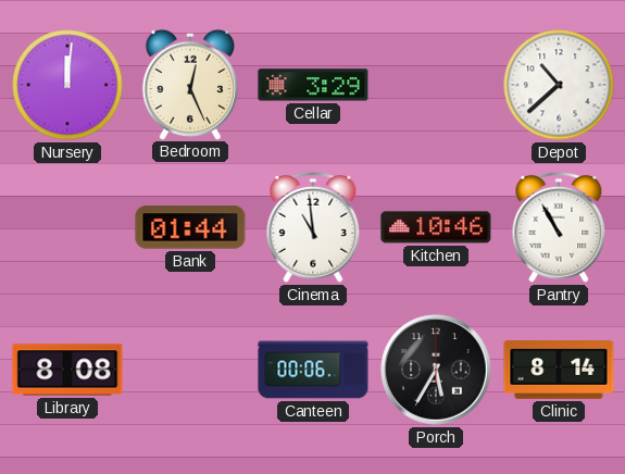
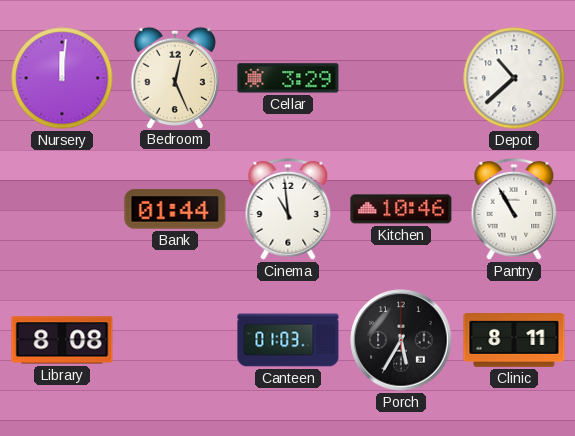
Canteen: 00:06 -> 01:03
Clinic: 8:14 -> 8:11
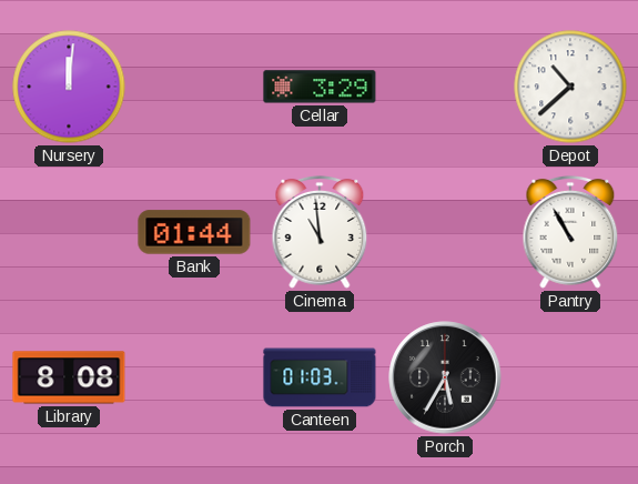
Bedroom: 12:26 -> none
Kitchen: 10:46 -> none
Clinic: 8:11 -> none
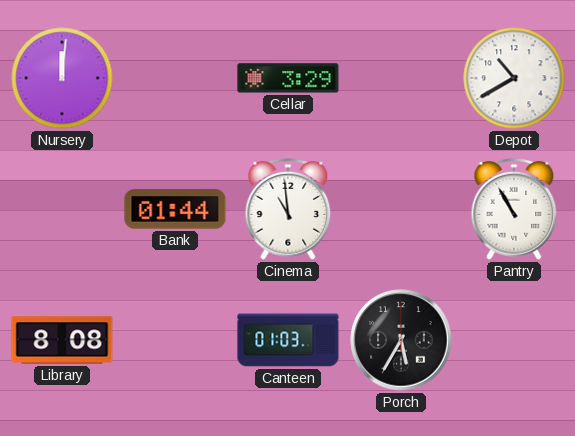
Depot: 10:38 -> 10:40
